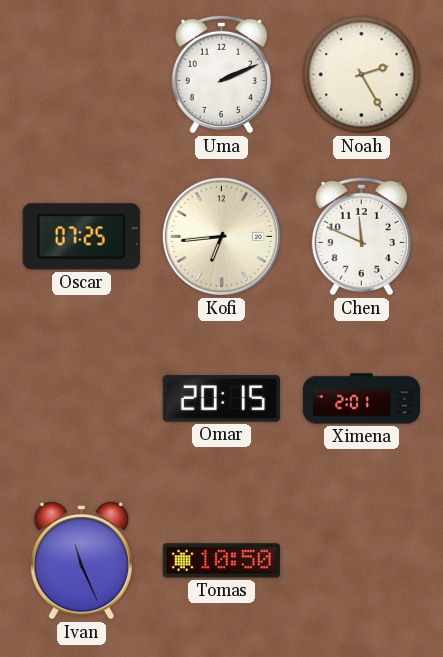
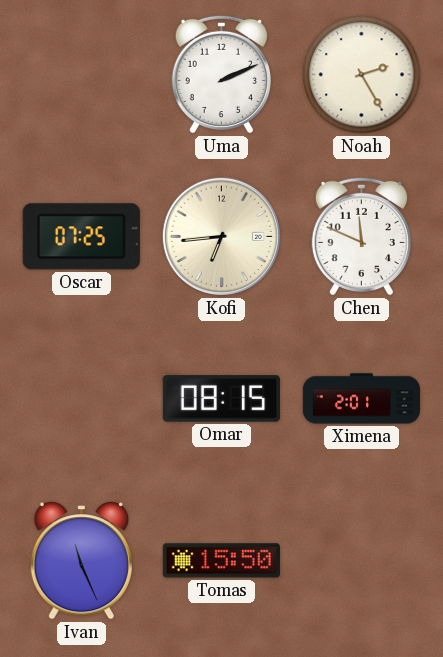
Omar: 20:15 -> 08:15
Tomas: 10:50 -> 15:50
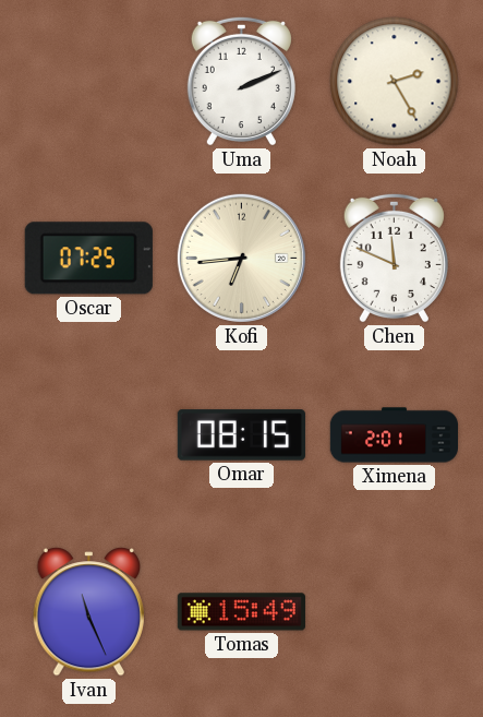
Tomas: 15:50 -> 15:49
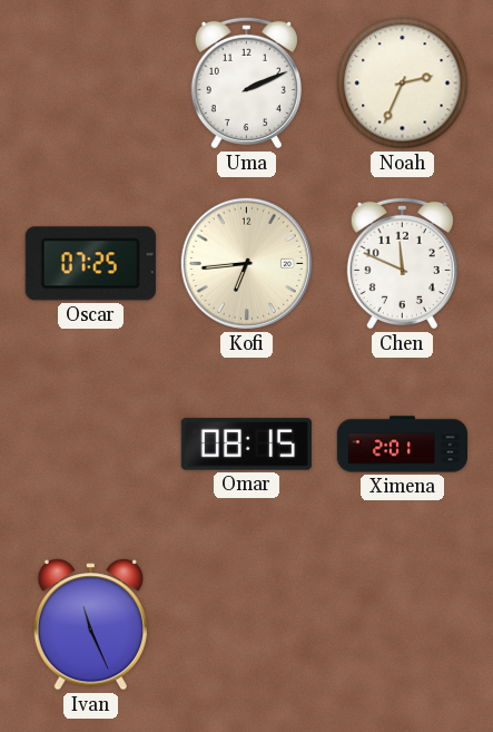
Noah: 2:25 -> 2:34
Tomas: 15:49 -> none
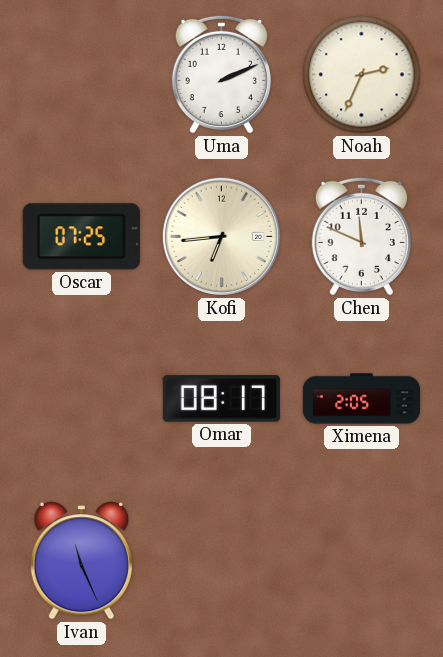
Omar: 08:15 -> 08:17
Ximena: 2:01 -> 2:05
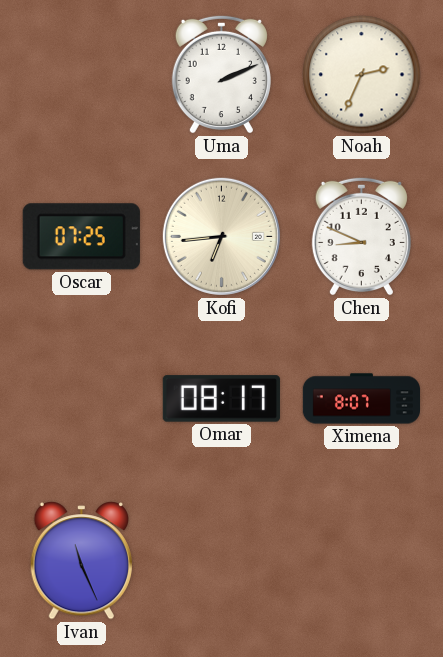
Chen: 11:49 -> 8:49
Ximena: 2:05 -> 8:07
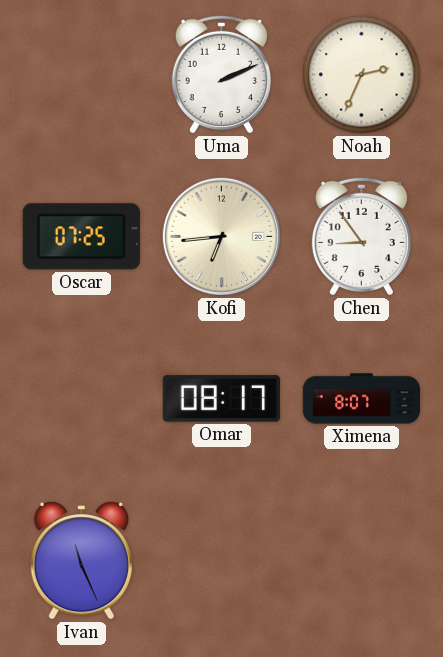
Chen: 8:49 -> 8:54
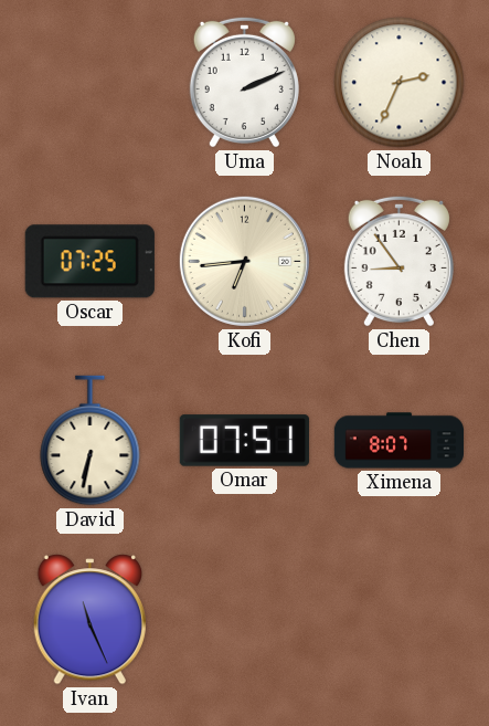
David: none -> 6:32
Omar: 08:17 -> 07:51
